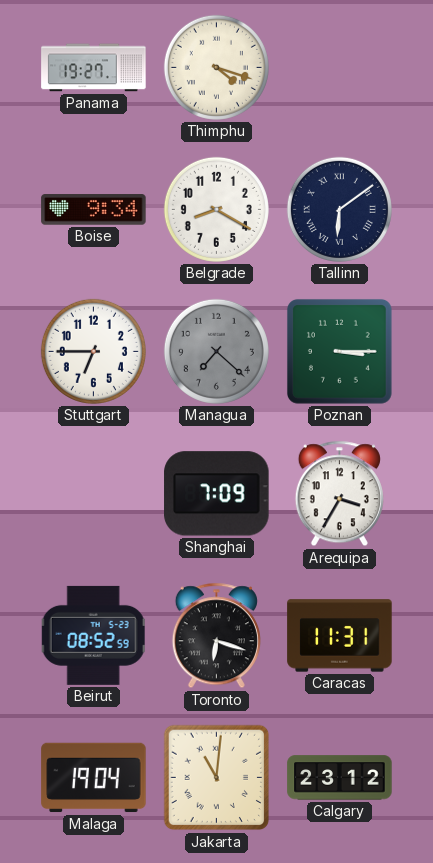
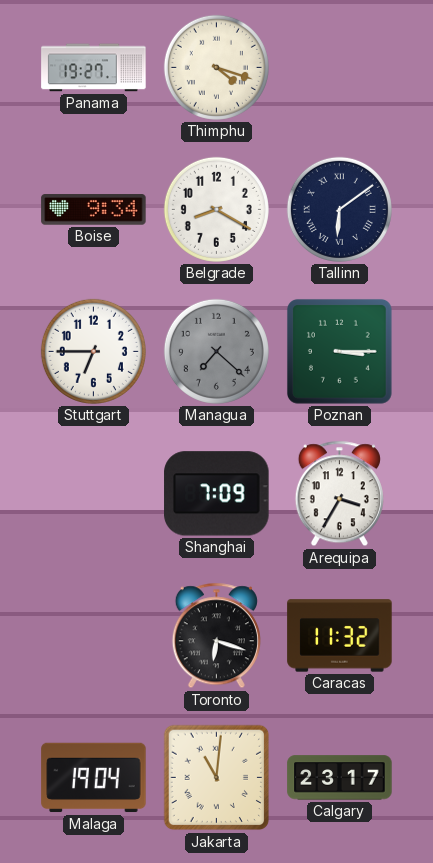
Beirut: 08:52 -> none
Caracas: 11:31 -> 11:32
Calgary: 23:12 -> 23:17
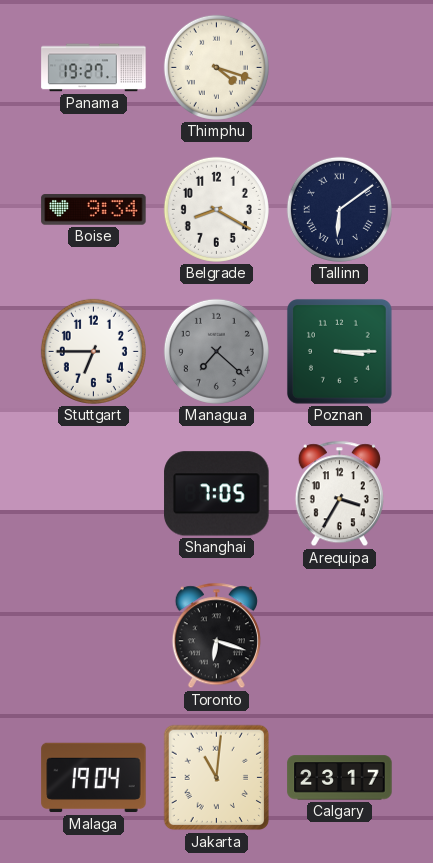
Shanghai: 7:09 -> 7:05
Caracas: 11:32 -> none
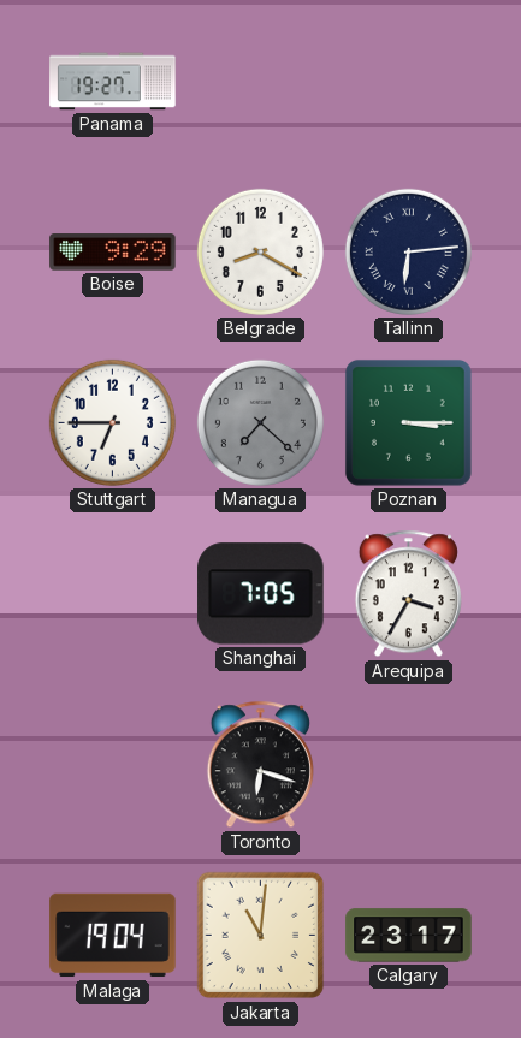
Thimphu: 4:18 -> none
Boise: 9:34 -> 9:29
Tallinn: 6:09 -> 6:14
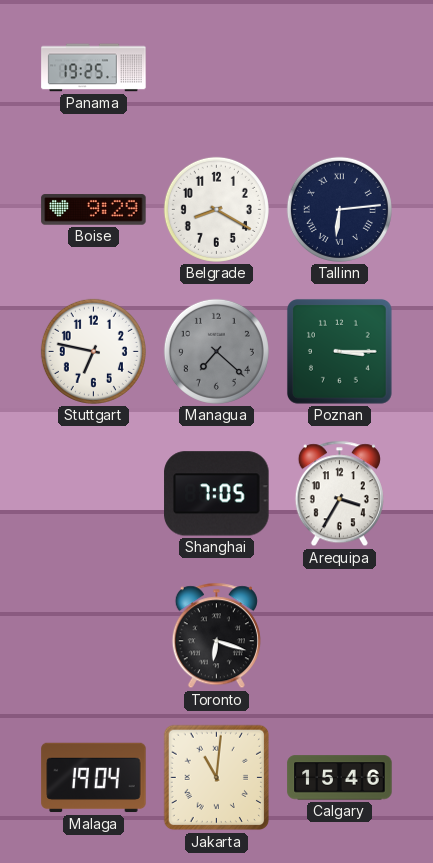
Panama: 19:27 -> 19:25
Stuttgart: 6:45 -> 6:47
Calgary: 23:17 -> 15:46
